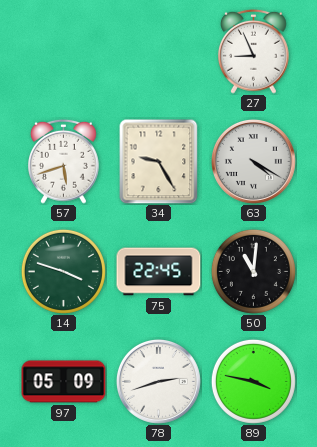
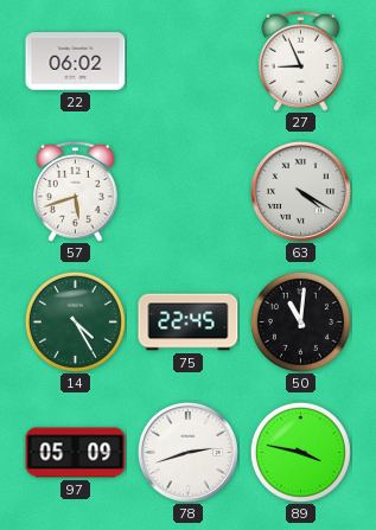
22: none -> 06:02
34: 9:25 -> none
14: 3:48 -> 4:25
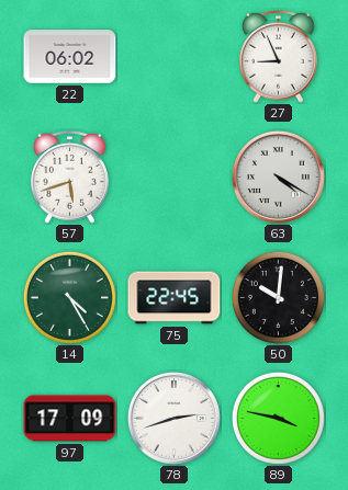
50: 11:01 -> 10:01
97: 05:09 -> 17:09
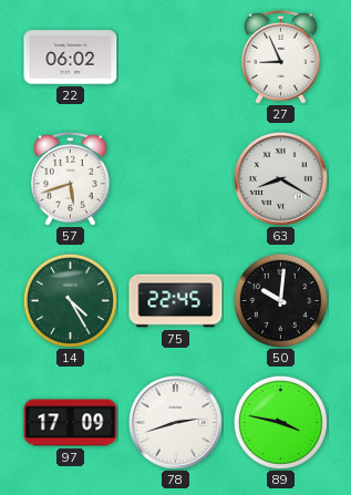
63: 4:20 -> 8:20
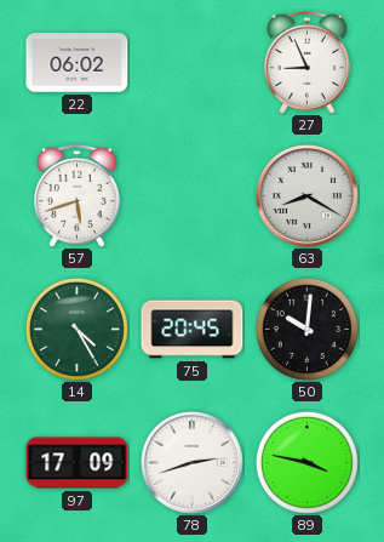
75: 22:45 -> 20:45
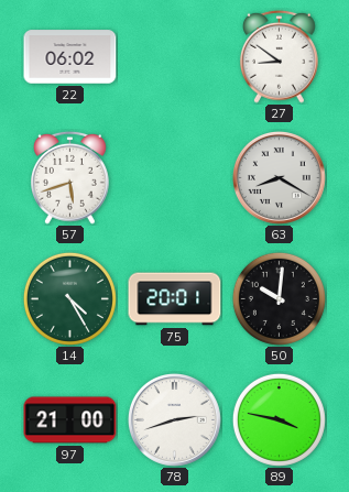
27: 8:56 -> 8:51
75: 20:45 -> 20:01
97: 17:09 -> 21:00
